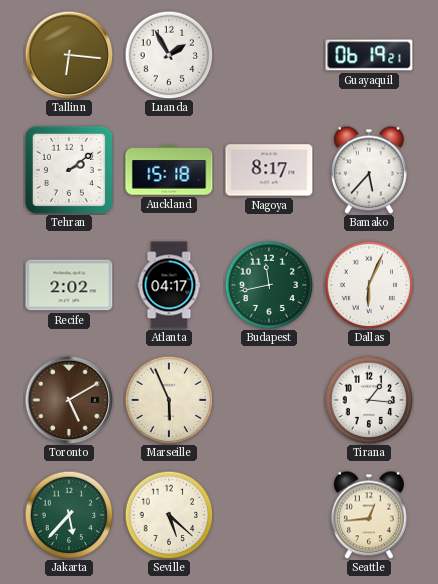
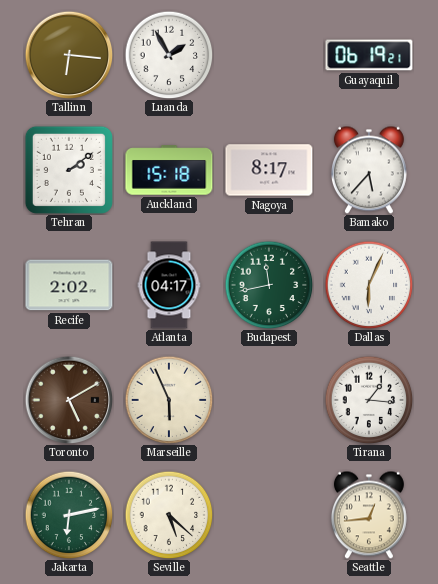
Jakarta: 5:37 -> 6:13
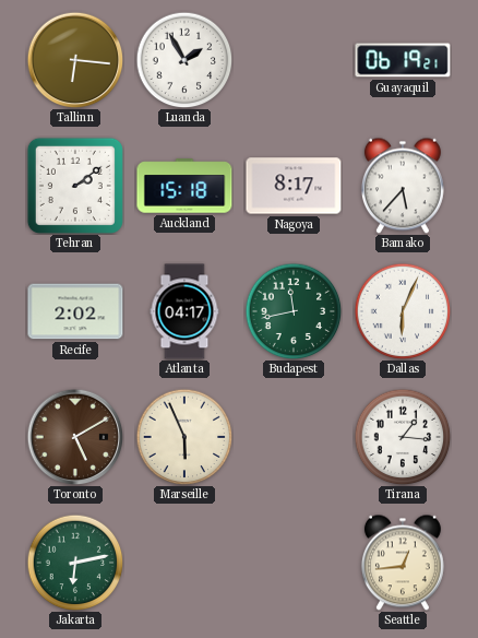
Seville: 5:22 -> none
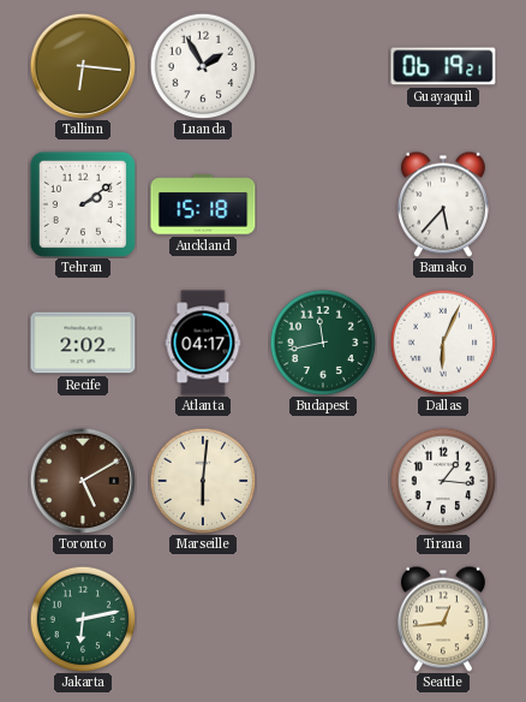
Nagoya: 8:17 -> none
Marseille: 5:56 -> 6:01
